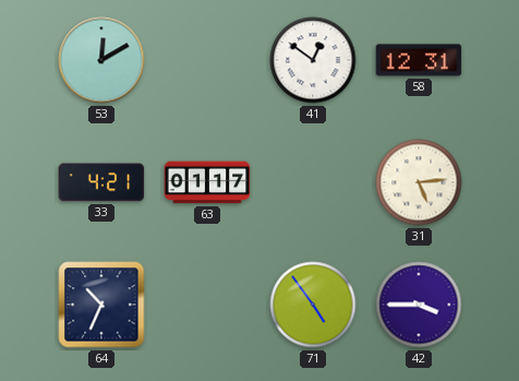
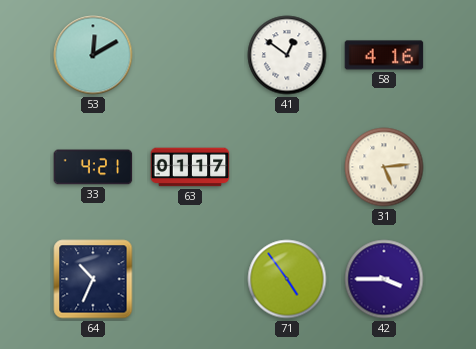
58: 12:31 -> 4:16
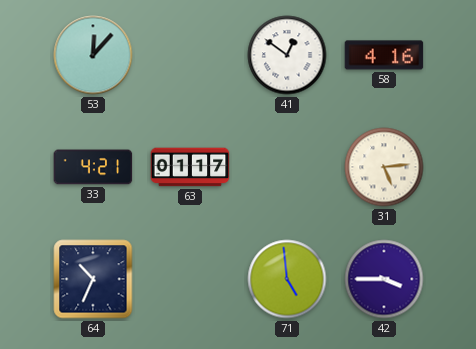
53: 12:10 -> 12:07
71: 4:54 -> 4:59
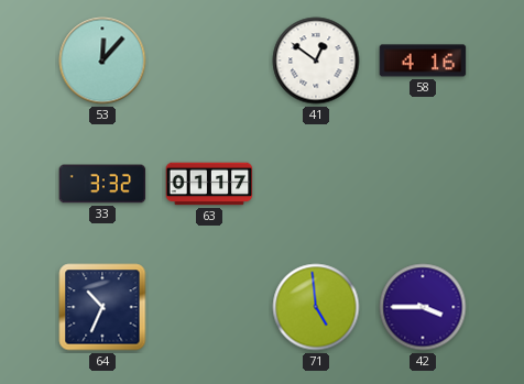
33: 4:21 -> 3:32
31: 5:14 -> none
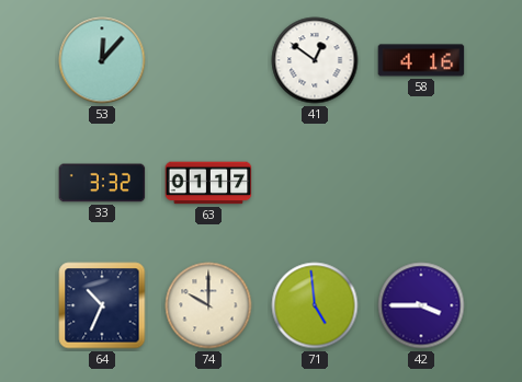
74: none -> 10:00
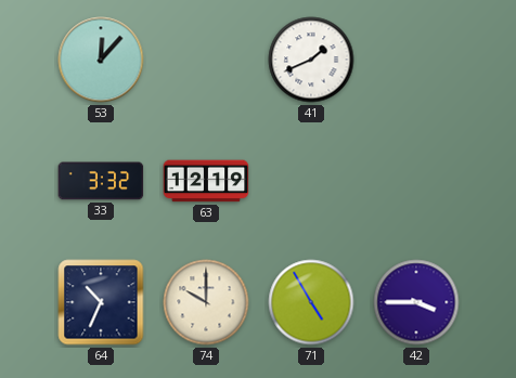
41: 12:51 -> 1:41
58: 4:16 -> none
63: 01:17 -> 12:19
71: 4:59 -> 4:55
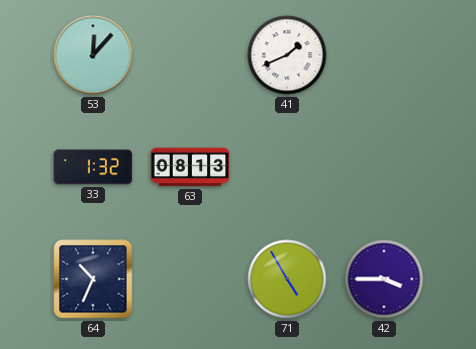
33: 3:32 -> 1:32
63: 12:19 -> 08:13
74: 10:00 -> none
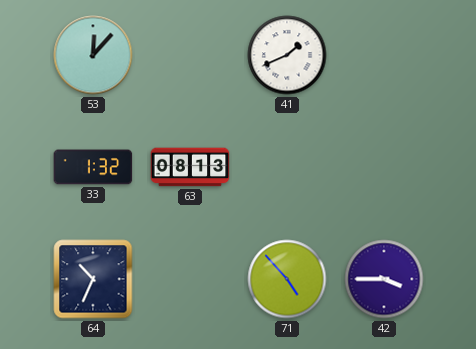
71: 4:55 -> 4:53
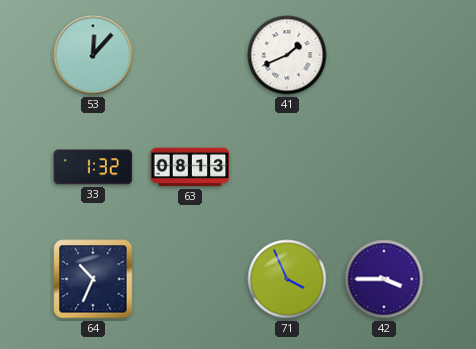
71: 4:53 -> 3:56
